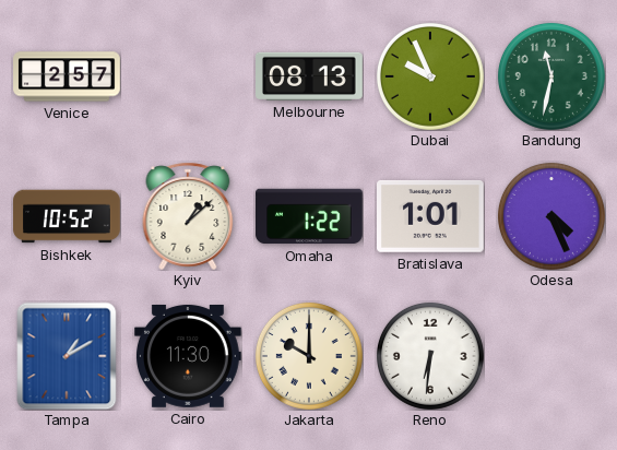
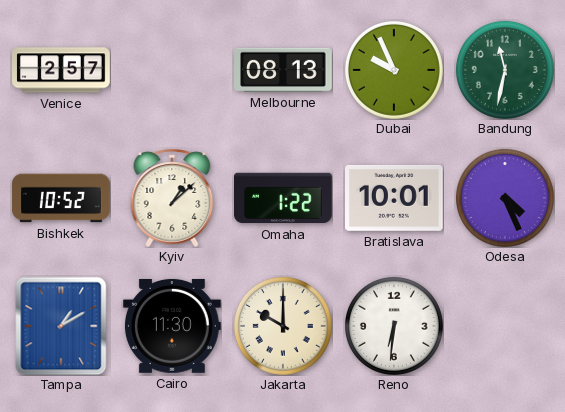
Bratislava: 1:01 -> 10:01
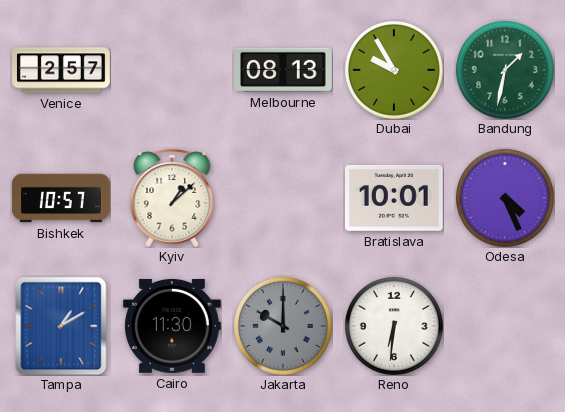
Dubai: 9:56 -> 9:55
Bandung: 11:32 -> 1:32
Bishkek: 10:52 -> 10:57
Omaha: 1:22 -> none
Jakarta dial: cream -> grey
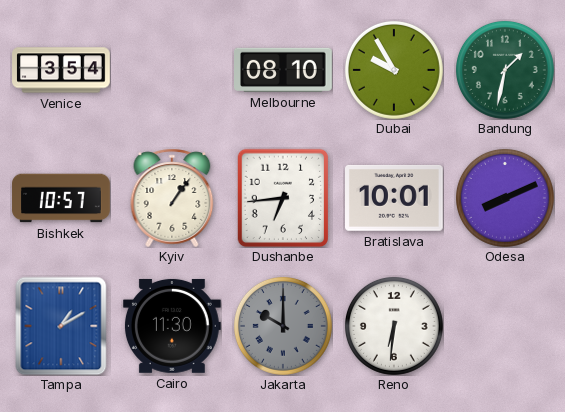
Venice: 2:57 -> 3:54
Melbourne: 08:13 -> 08:10
Kyiv: 1:08 -> 1:06
Dushanbe: none -> 6:44
Odesa: 4:26 -> 8:11
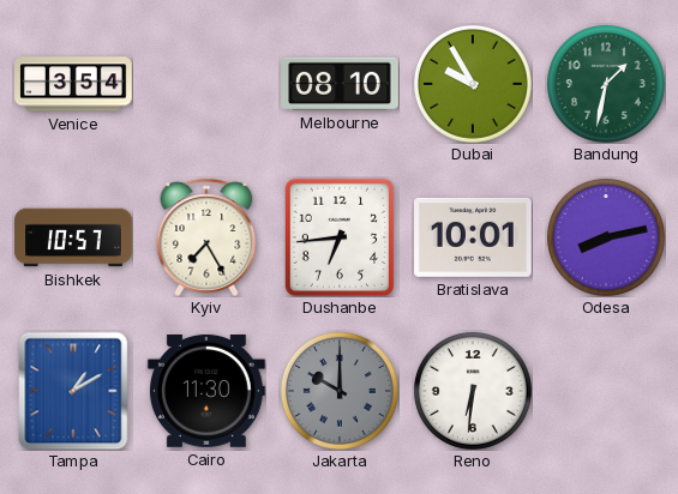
Kyiv: 1:06 -> 7:25
Odesa: 8:11 -> 8:13
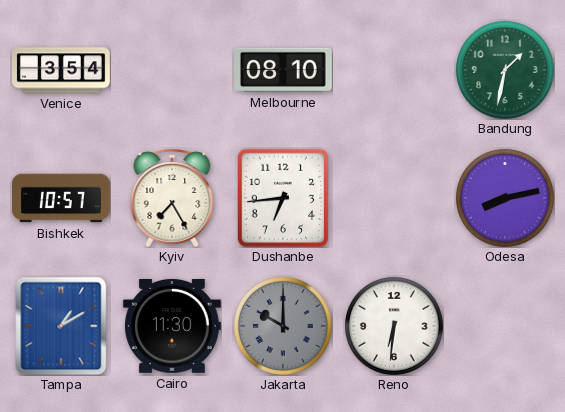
Dubai: 9:55 -> none
Bratislava: 10:01 -> none
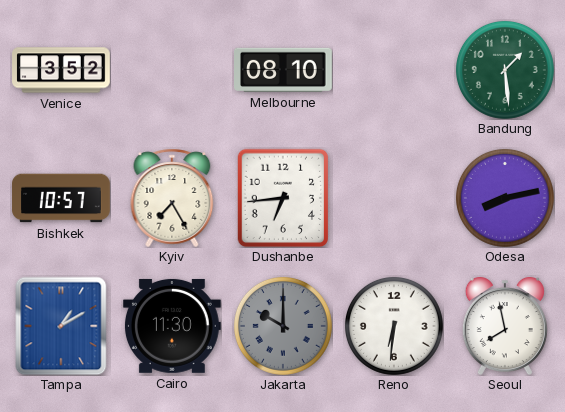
Venice: 3:54 -> 3:52
Bandung: 1:32 -> 1:29
Seoul: none -> 7:58
